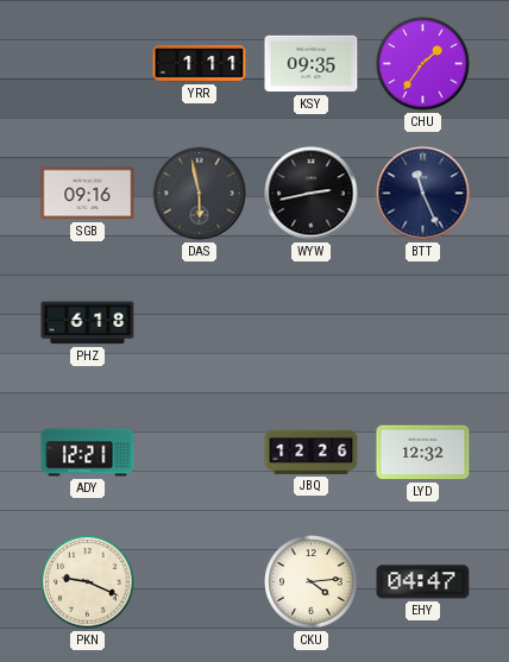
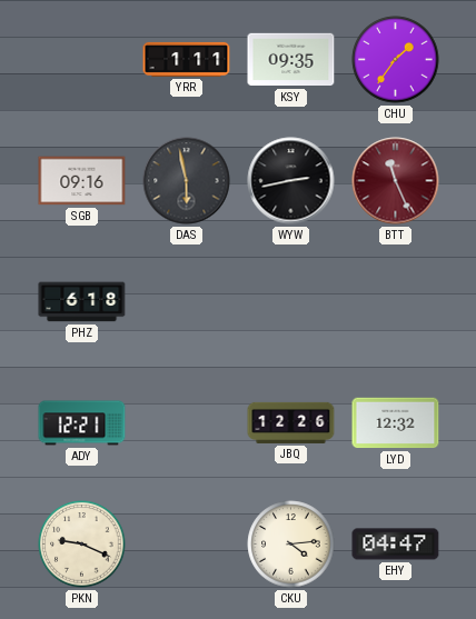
BTT dial: navy -> burgundy
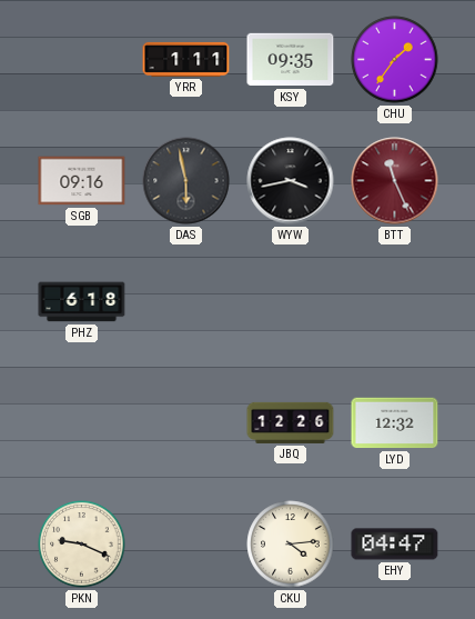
WYW: 2:43 -> 3:43
ADY: 12:21 -> none
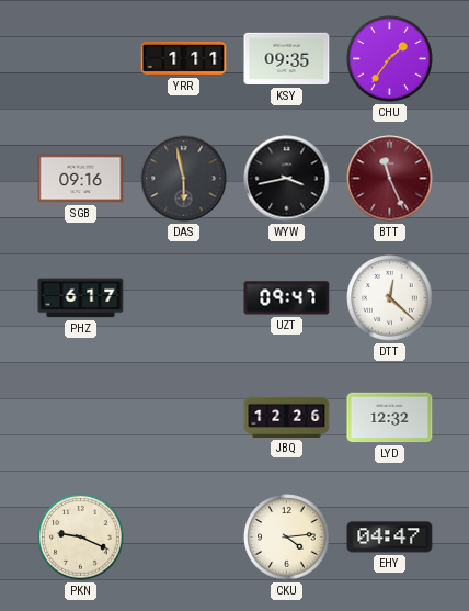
PHZ: 6:18 -> 6:17
UZT: none -> 09:47
DTT: none -> 12:22
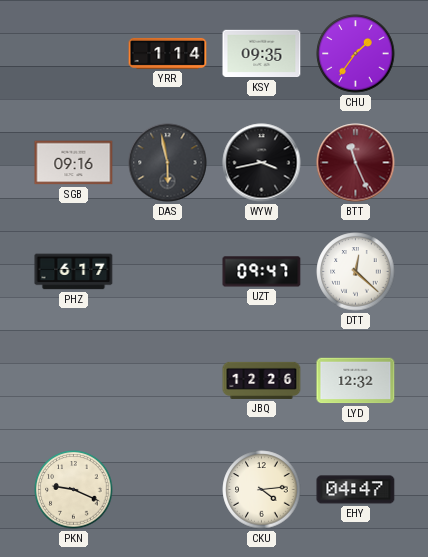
YRR: 1:11 -> 1:14
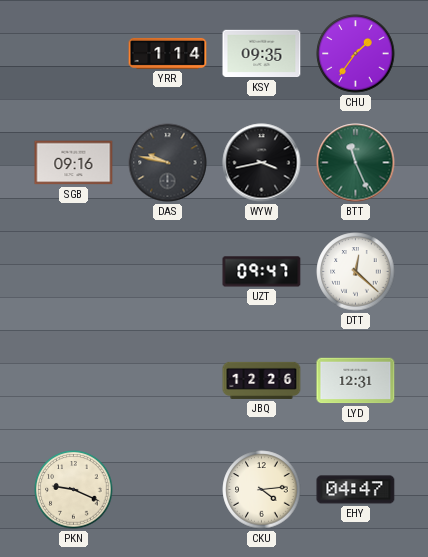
DAS: 5:58 -> 9:47
BTT dial: burgundy -> green
PHZ: 6:17 -> none
LYD: 12:32 -> 12:31
